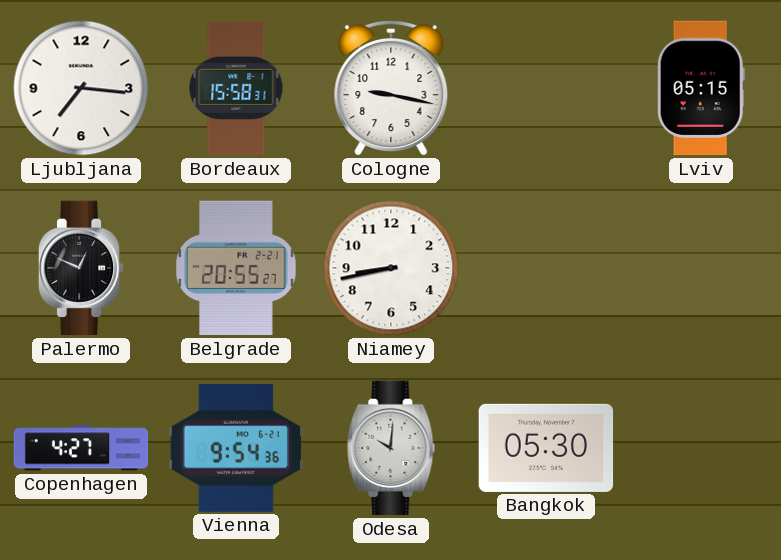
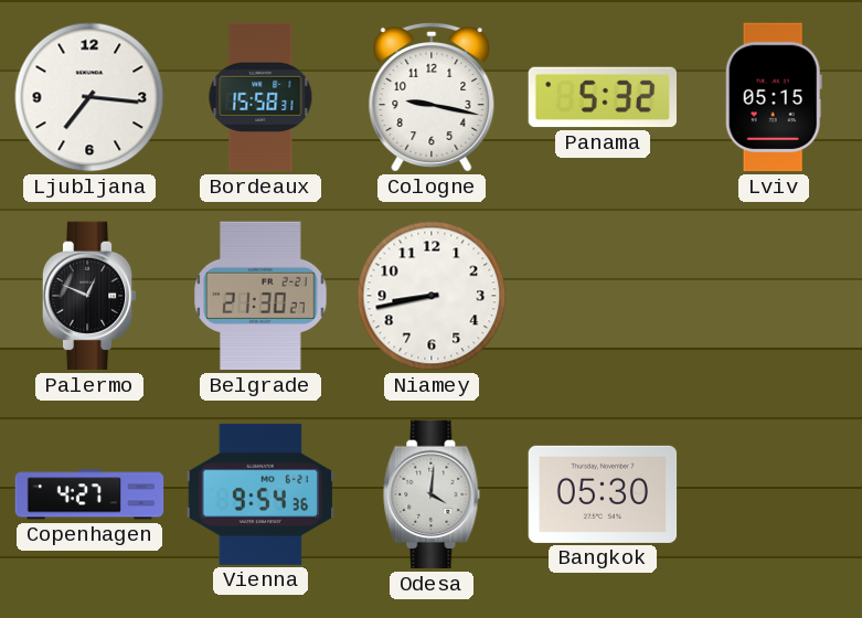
Panama: none -> 5:32
Belgrade: 20:55 -> 21:30
Odesa: 10:01 -> 4:01
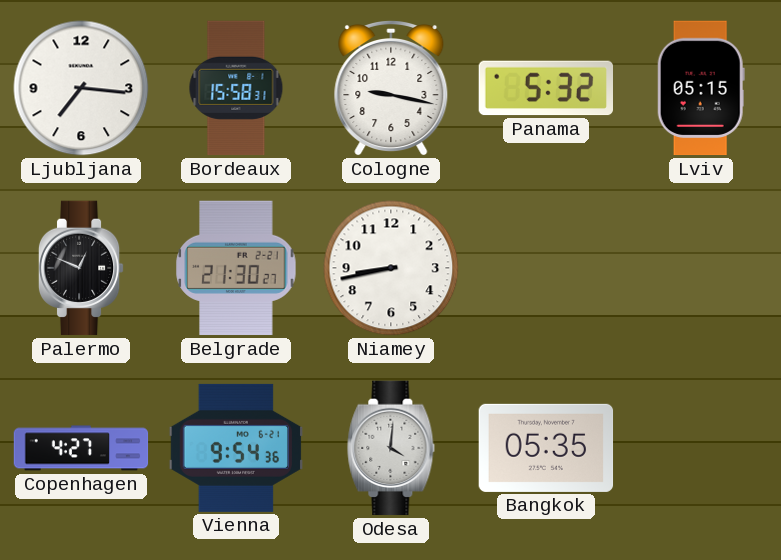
Bangkok: 05:30 -> 05:35
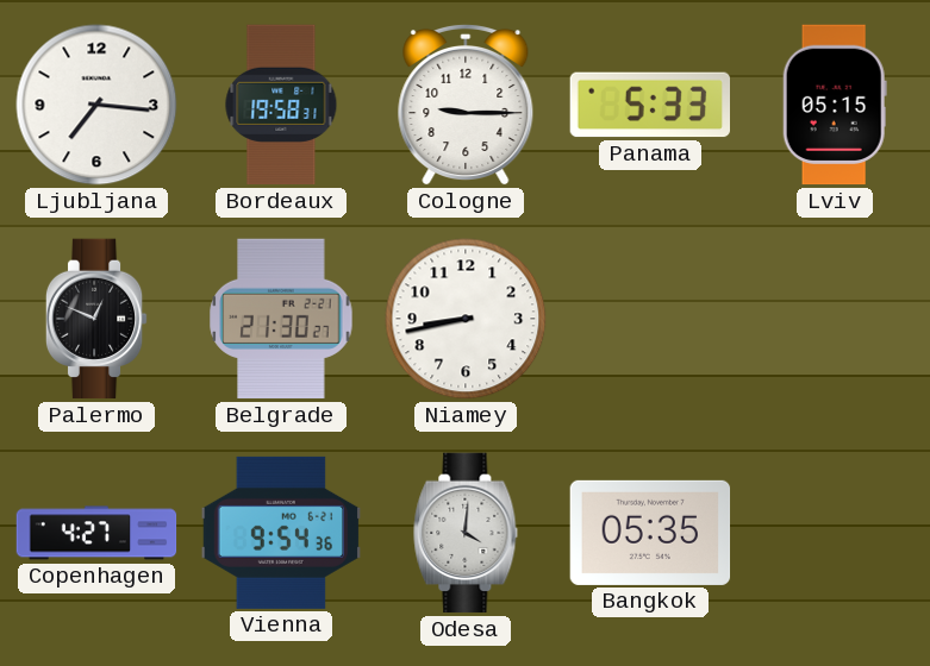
Bordeaux: 15:58 -> 19:58
Cologne: 9:17 -> 9:15
Panama: 5:32 -> 5:33
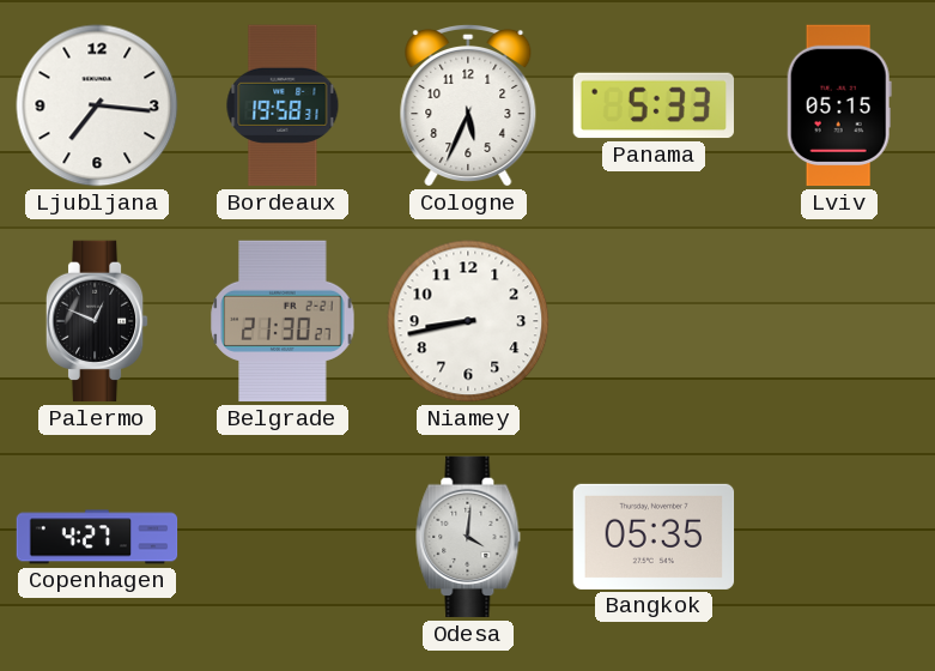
Cologne: 9:15 -> 5:34
Vienna: 9:54 -> none
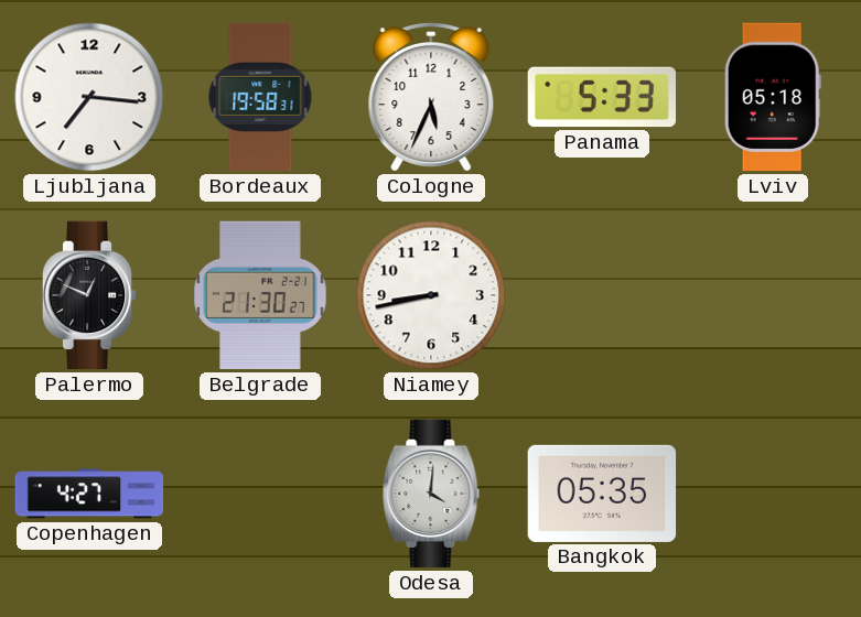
Lviv: 05:15 -> 05:18
